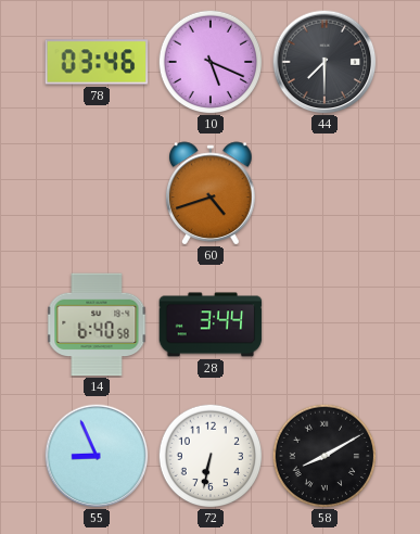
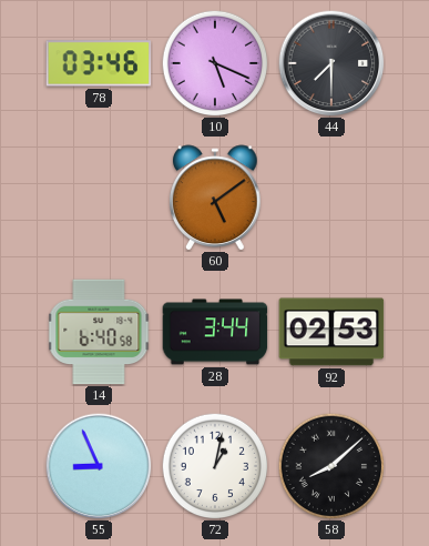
60: 4:42 -> 5:09
92: none -> 02:53
72: 6:32 -> 1:02
58: 8:10 -> 8:08
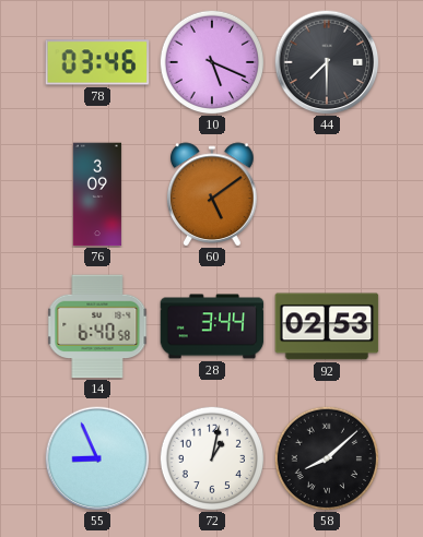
76: none -> 3:09
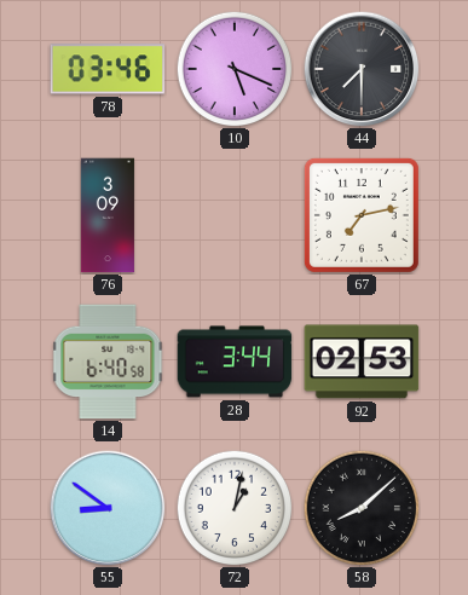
60: 5:09 -> none
67: none -> 7:13
55: 8:56 -> 8:51
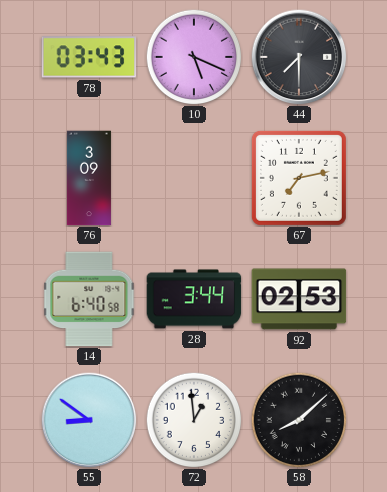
78: 03:46 -> 03:43
72: 1:02 -> 12:59
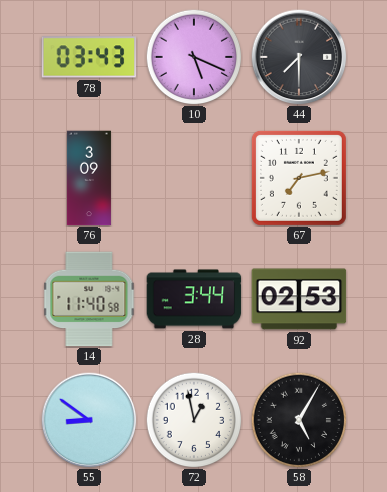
14: 6:40 -> 11:40
72: 12:59 -> 12:58
58: 8:08 -> 5:05
